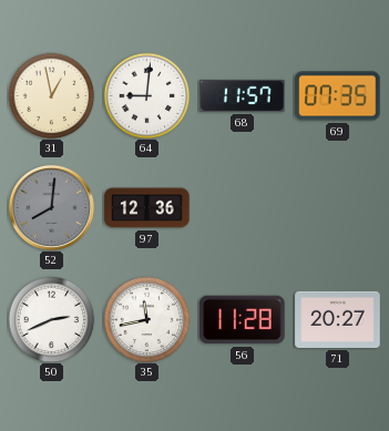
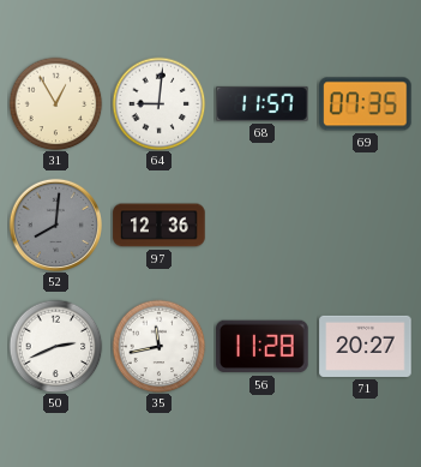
31: 12:58 -> 12:55
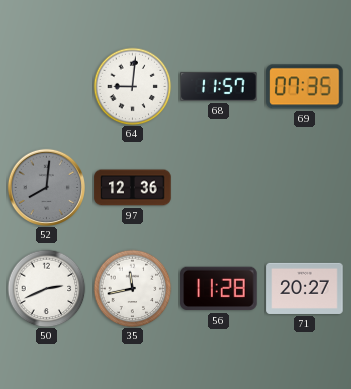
31: 12:55 -> none
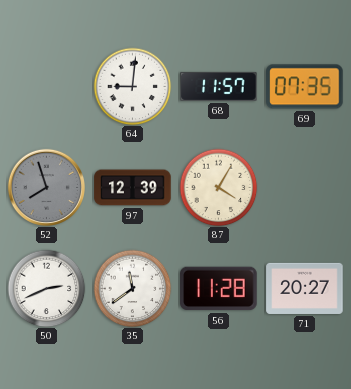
52: 8:01 -> 7:57
97: 12:36 -> 12:39
87: none -> 4:05
35: 11:43 -> 11:39
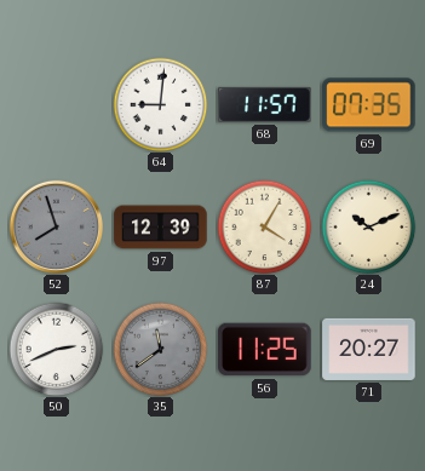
24: none -> 10:11
35 dial: white -> grey
56: 11:28 -> 11:25
